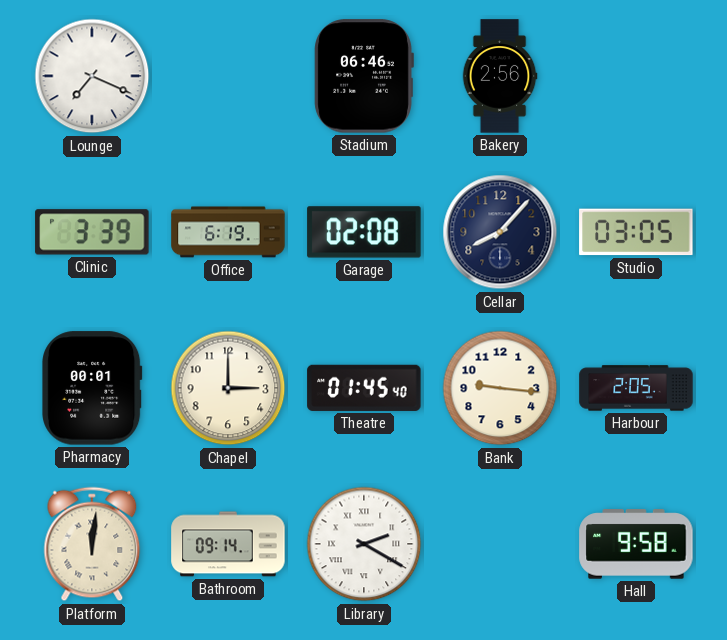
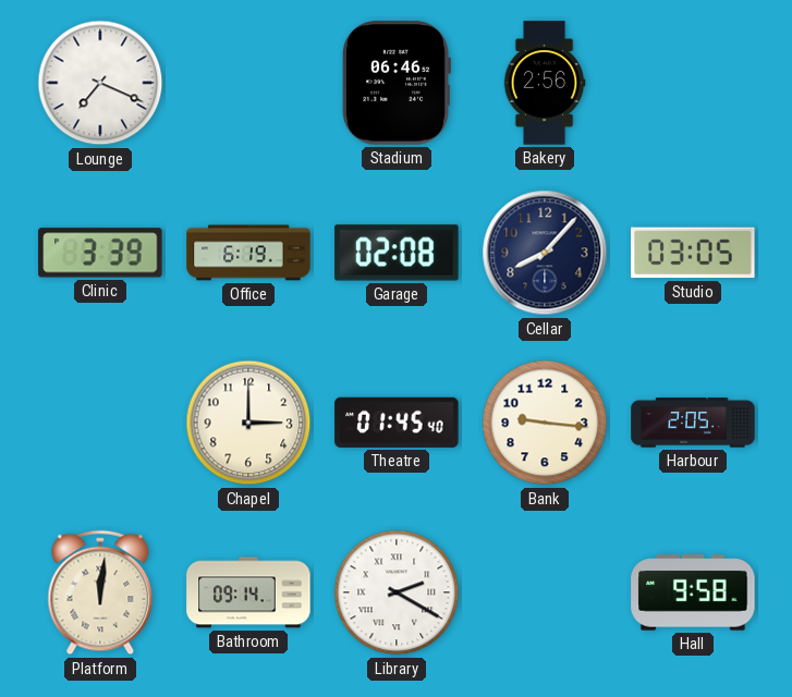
Pharmacy: 00:01 -> none
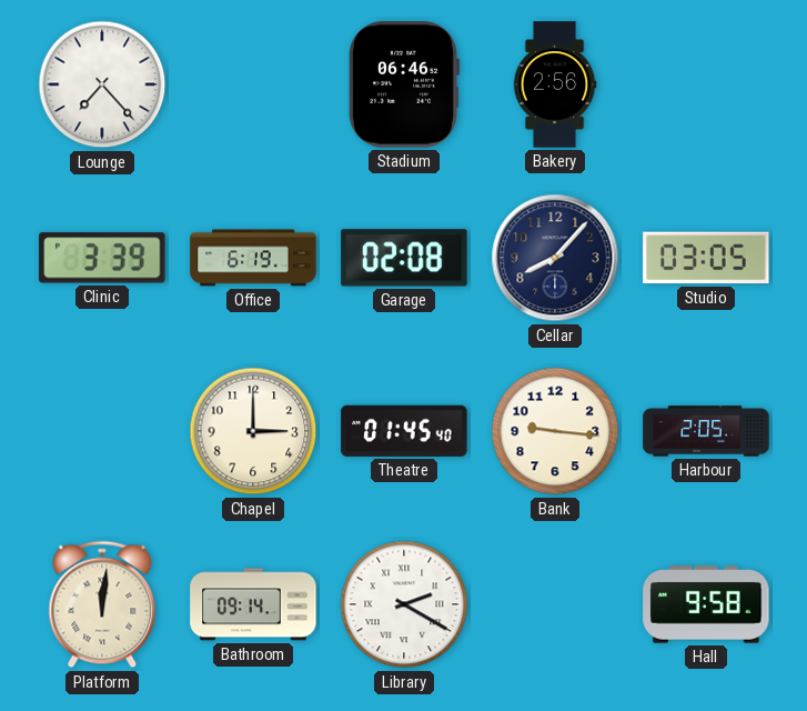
Lounge: 7:19 -> 7:23
